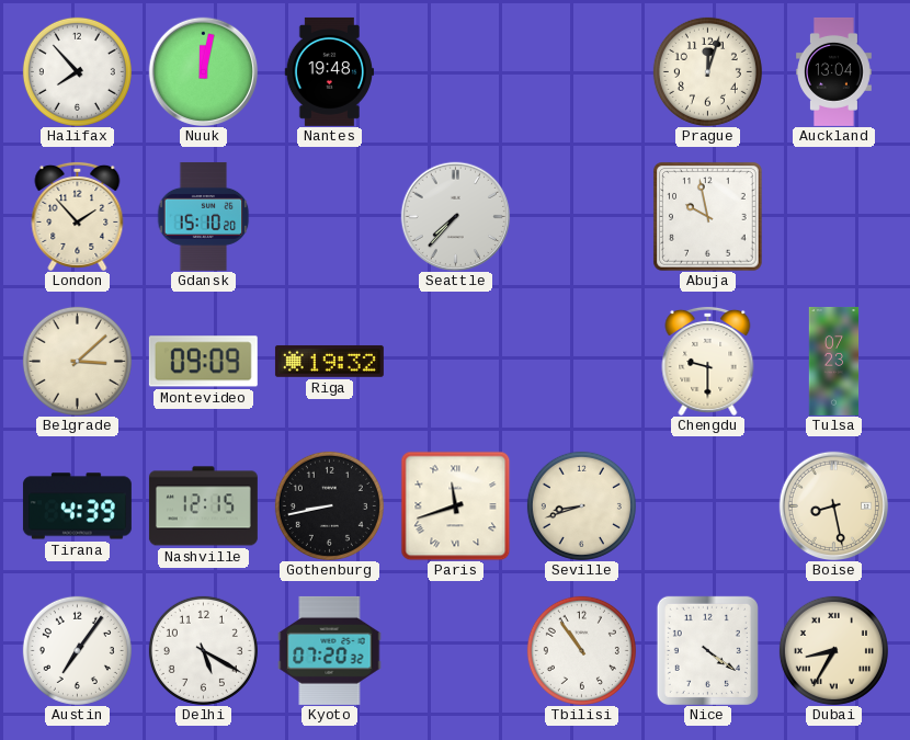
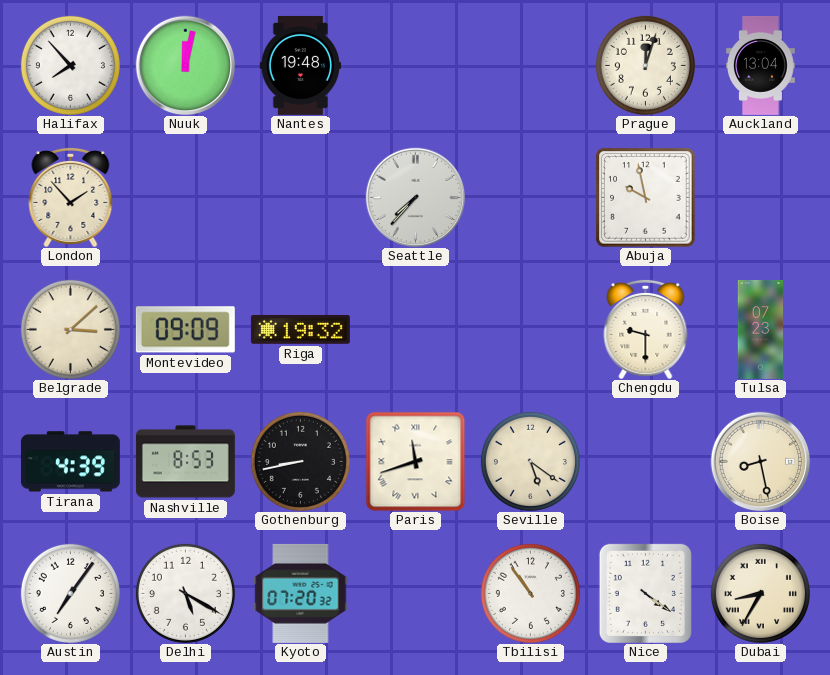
Gdansk: 15:10 -> none
Nashville: 12:15 -> 8:53
Seville: 8:42 -> 5:21
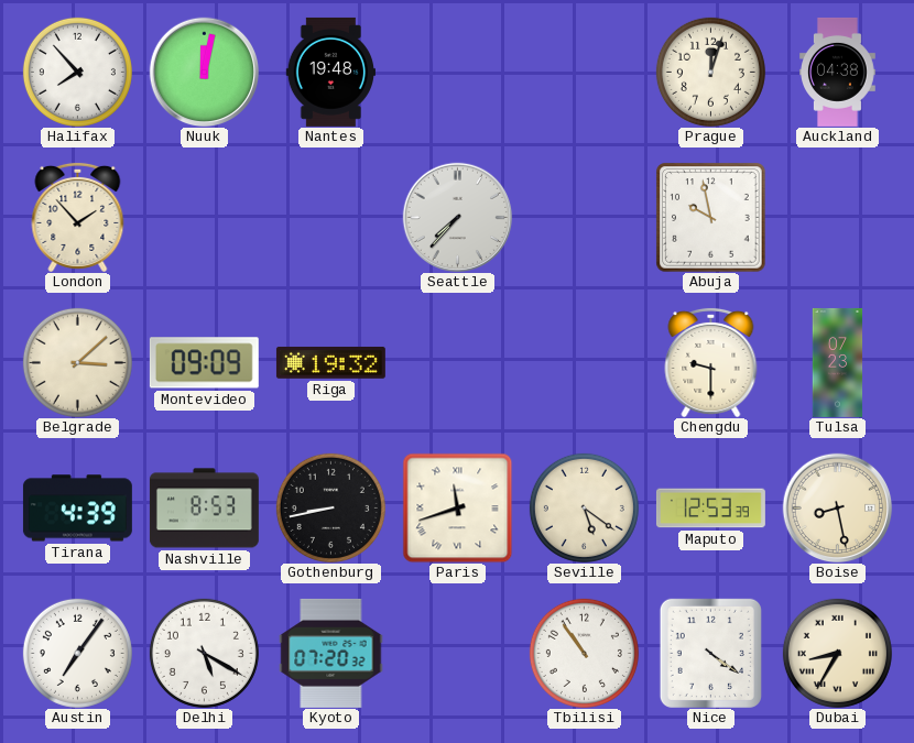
Auckland: 13:04 -> 04:38
Maputo: none -> 12:53
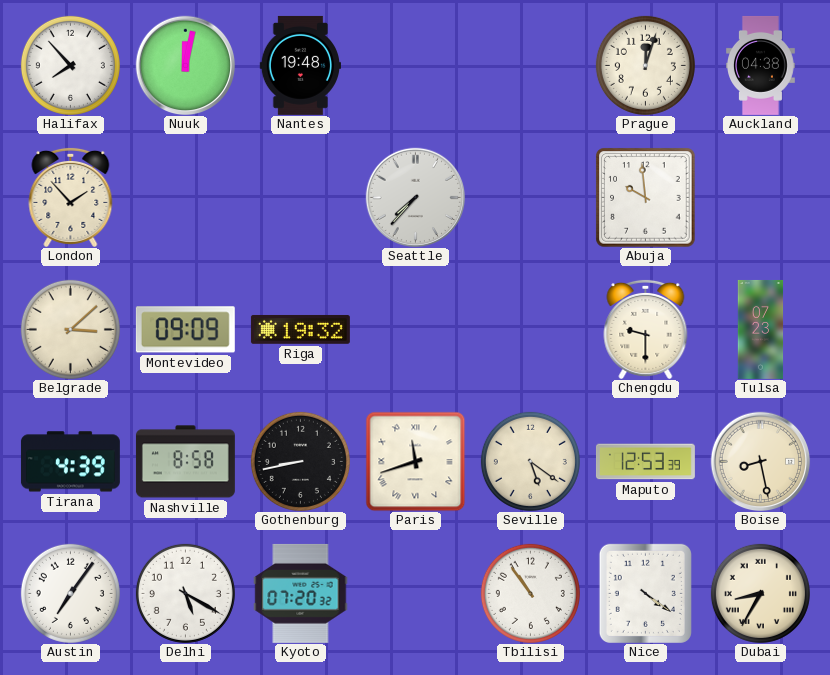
Abuja: 9:58 -> 9:59
Nashville: 8:53 -> 8:58
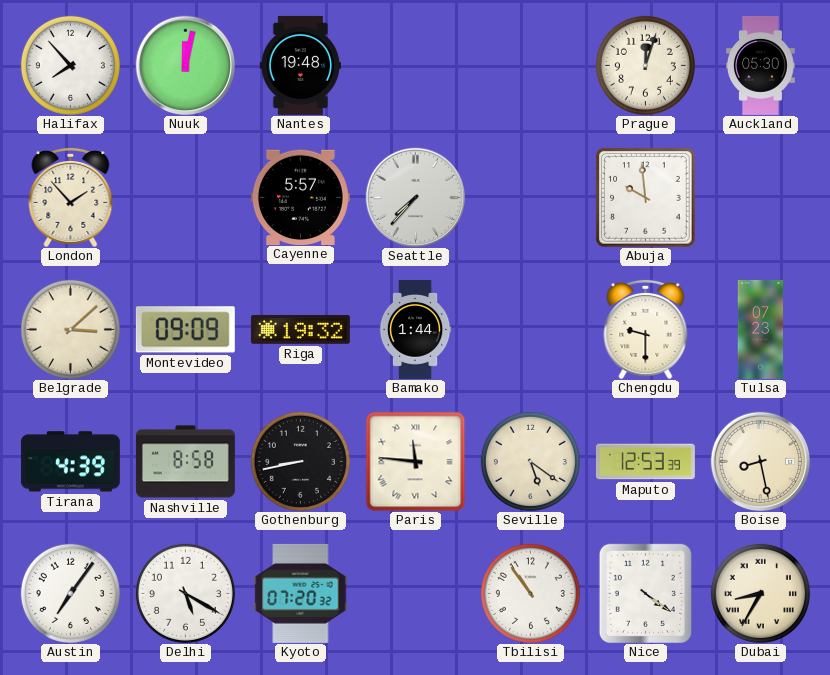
Auckland: 04:38 -> 05:30
Cayenne: none -> 5:57
Bamako: none -> 1:44
Paris: 11:42 -> 11:46
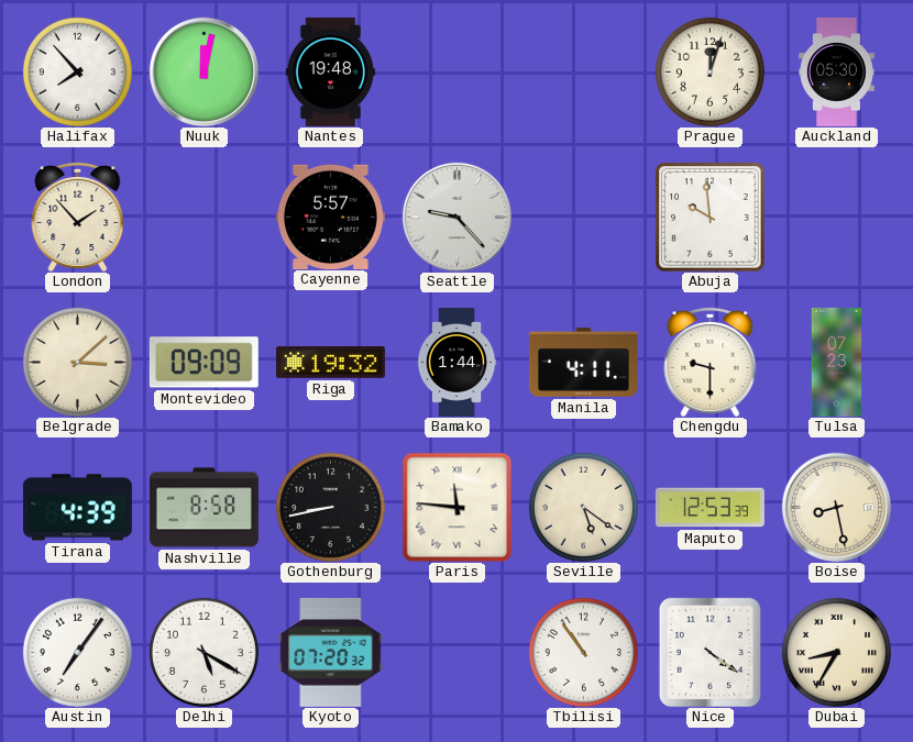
Seattle: 7:37 -> 9:23
Manila: none -> 4:11
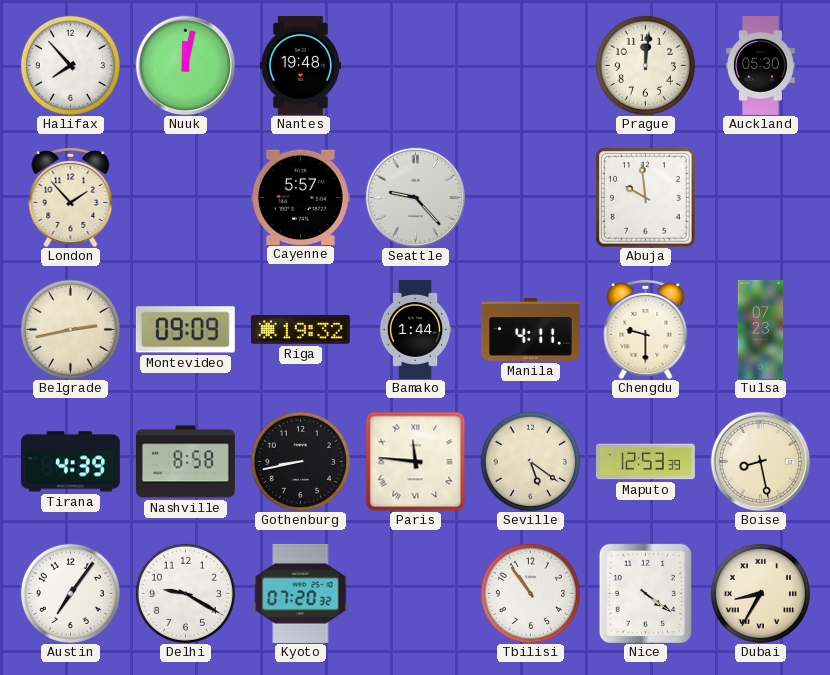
Prague: 12:03 -> 12:01
Belgrade: 3:08 -> 2:43
Delhi: 5:20 -> 9:20
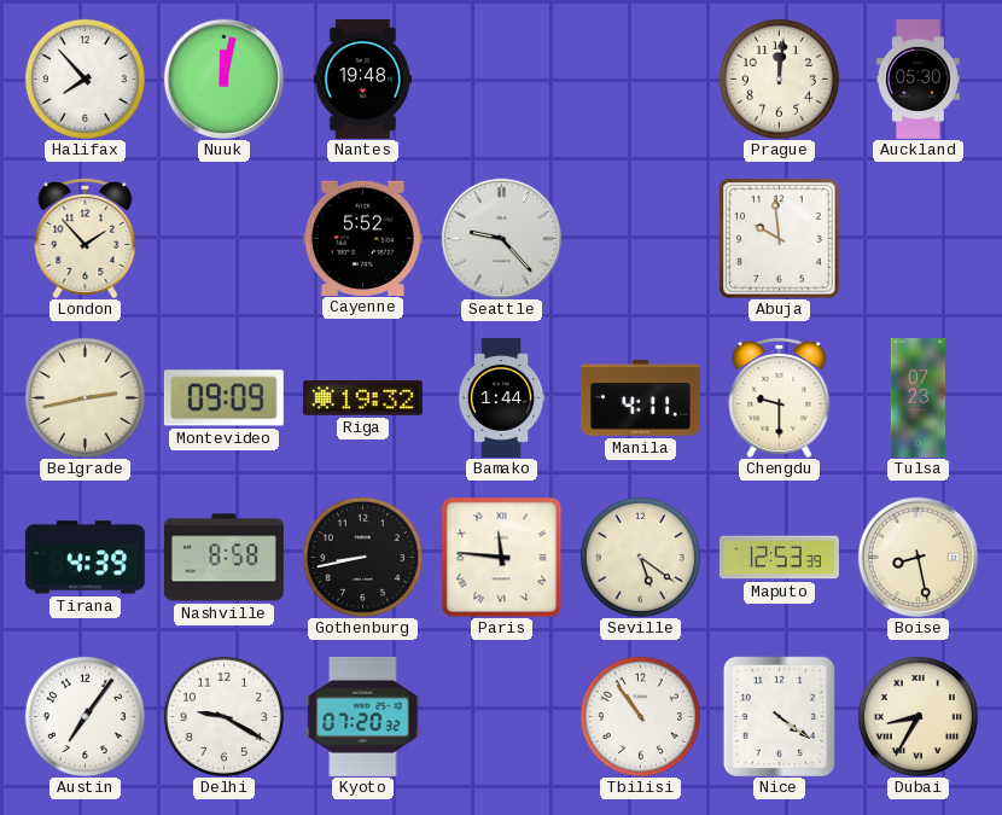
Cayenne: 5:57 -> 5:52
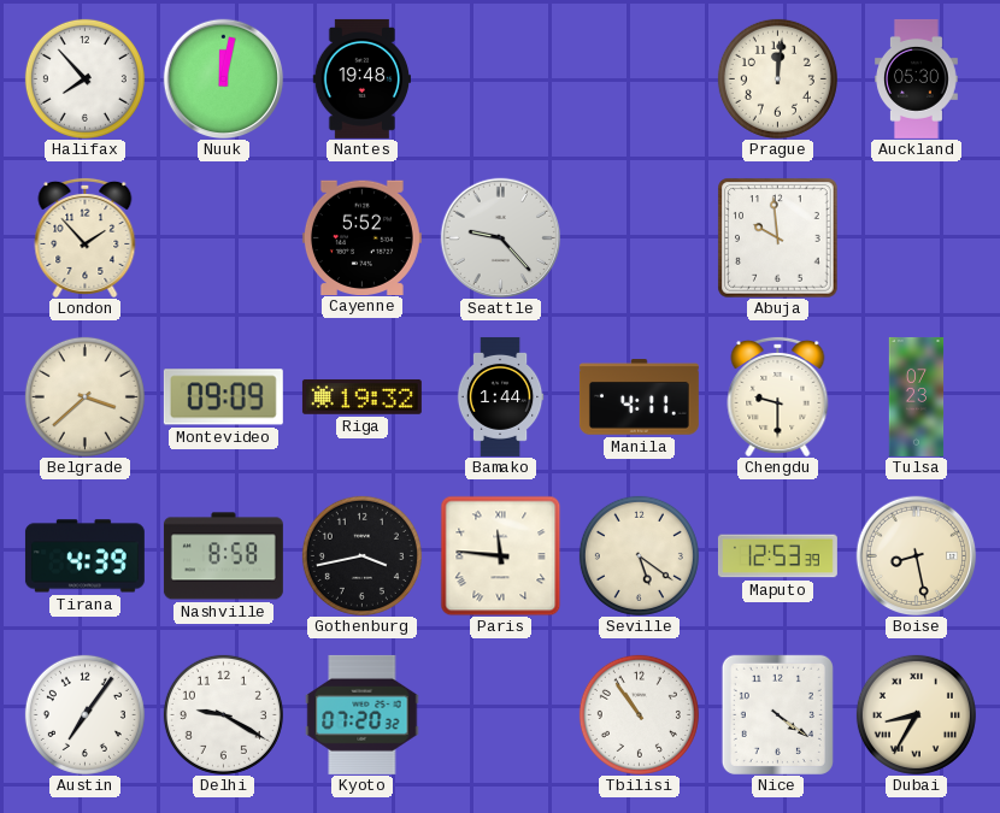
Belgrade: 2:43 -> 3:38
Gothenburg: 8:43 -> 3:43
